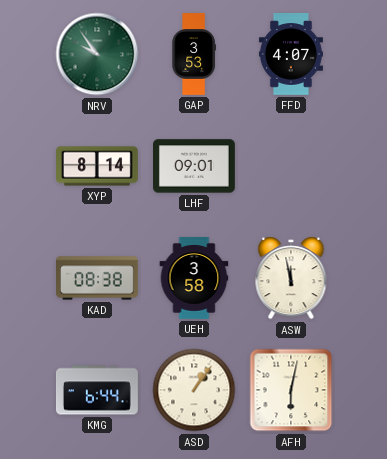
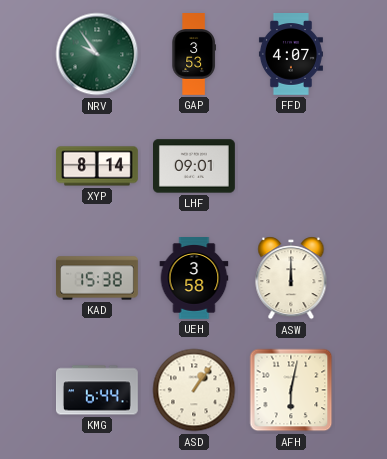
KAD: 08:38 -> 15:38
ASW: 11:58 -> 12:00
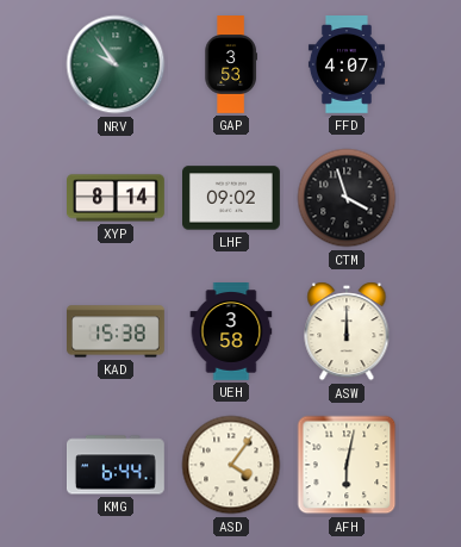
LHF: 09:01 -> 09:02
CTM: none -> 3:57
ASD: 1:06 -> 4:06
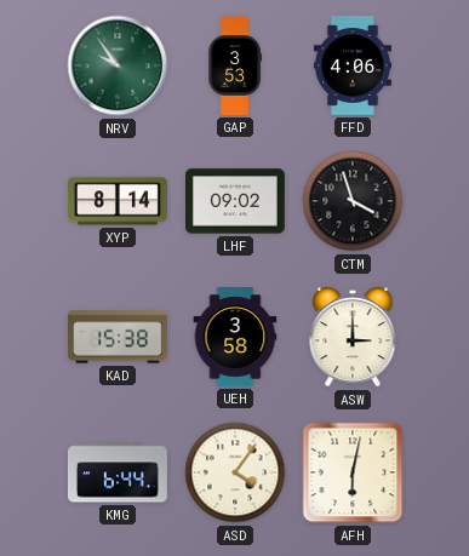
FFD: 4:07 -> 4:06
ASW: 12:00 -> 3:00
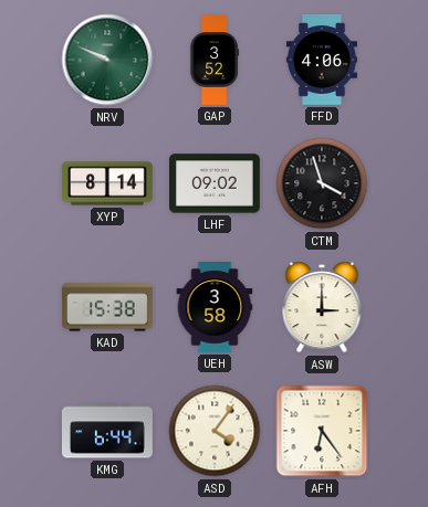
NRV: 9:54 -> 9:49
GAP: 3:53 -> 3:52
AFH: 6:02 -> 6:24
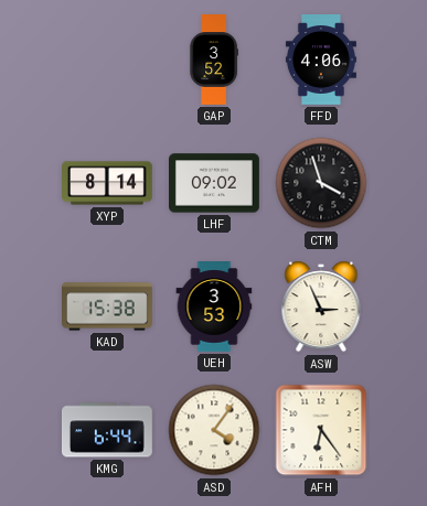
NRV: 9:49 -> none
UEH: 3:58 -> 3:53
ASW: 3:00 -> 2:56
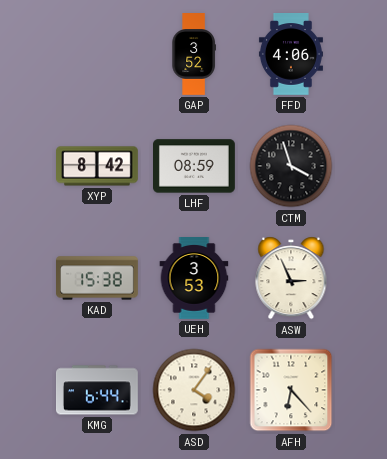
XYP: 8:14 -> 8:42
LHF: 09:02 -> 08:59
AFH: 6:24 -> 6:23
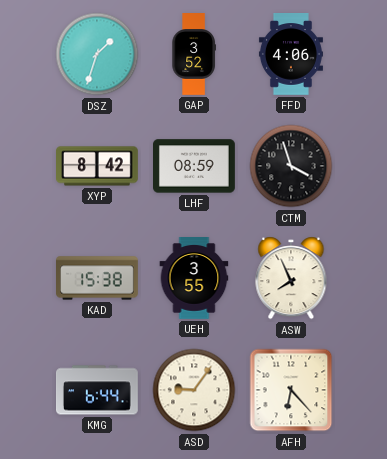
DSZ: none -> 1:33
UEH: 3:53 -> 3:55
ASW: 2:56 -> 7:56
ASD: 4:06 -> 9:06
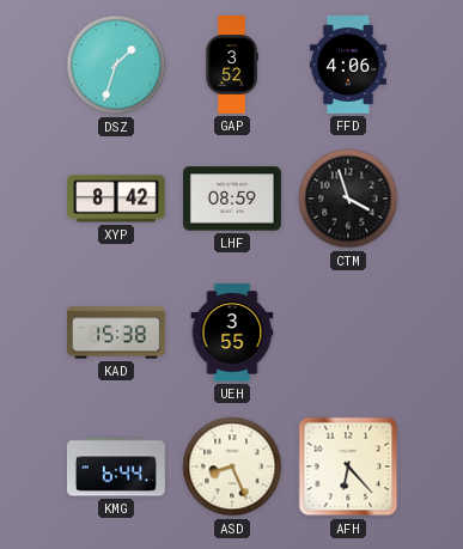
ASW: 7:56 -> none
ASD: 9:06 -> 8:26
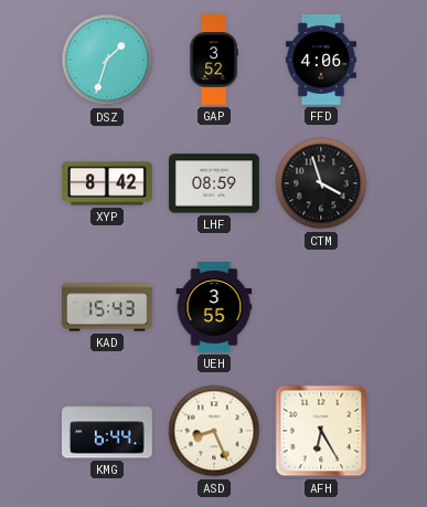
KAD: 15:38 -> 15:43
AFH: 6:23 -> 6:25
